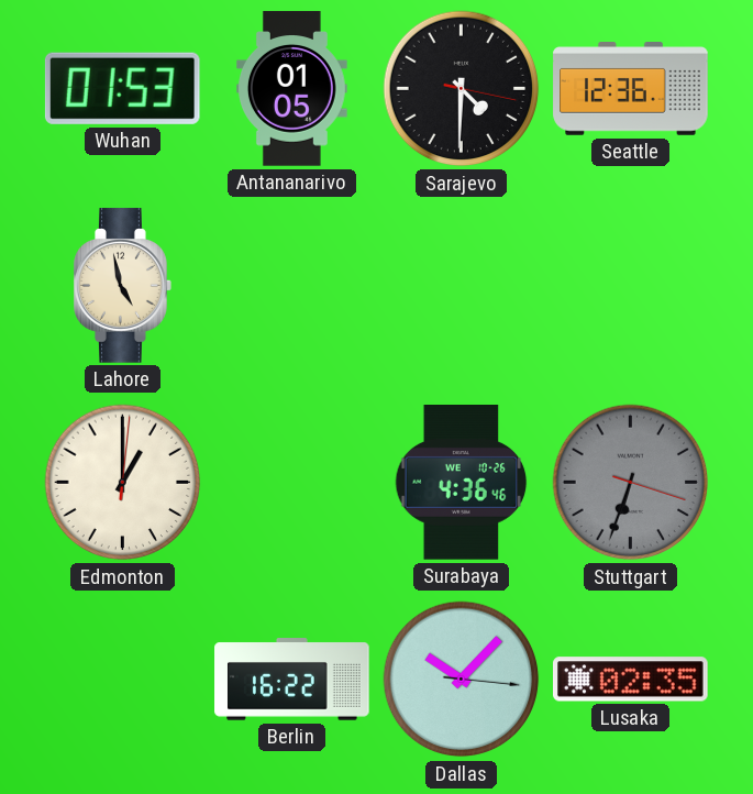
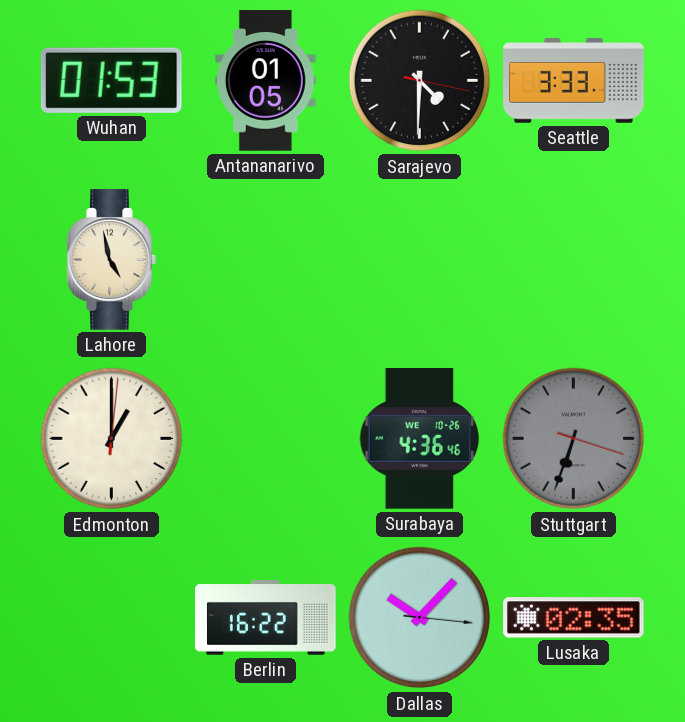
Seattle: 12:36 -> 3:33
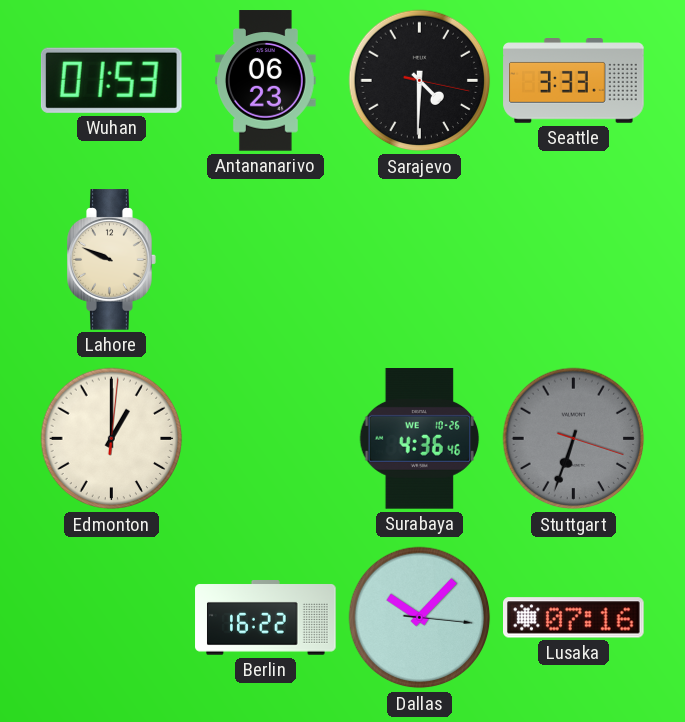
Antananarivo: 01:05 -> 06:23
Lahore: 4:58 -> 9:49
Lusaka: 02:35 -> 07:16
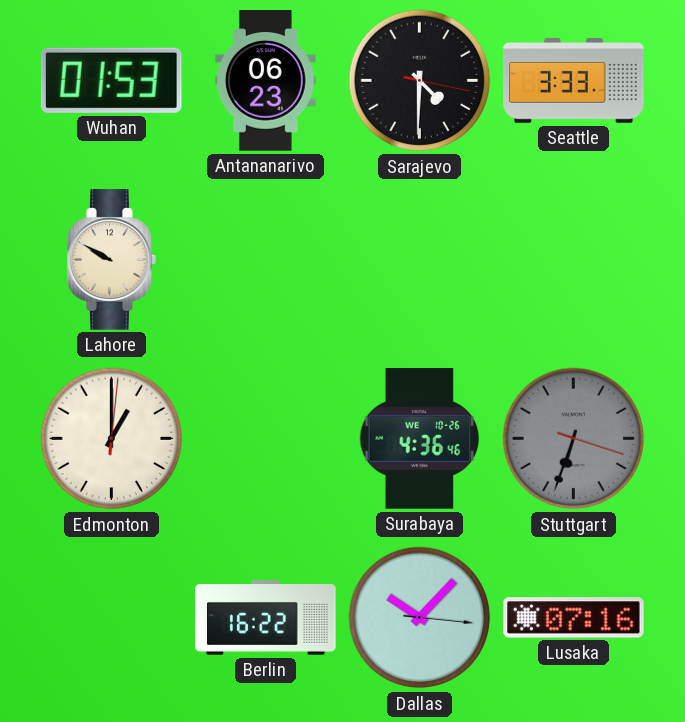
Lahore: 9:49 -> 9:50
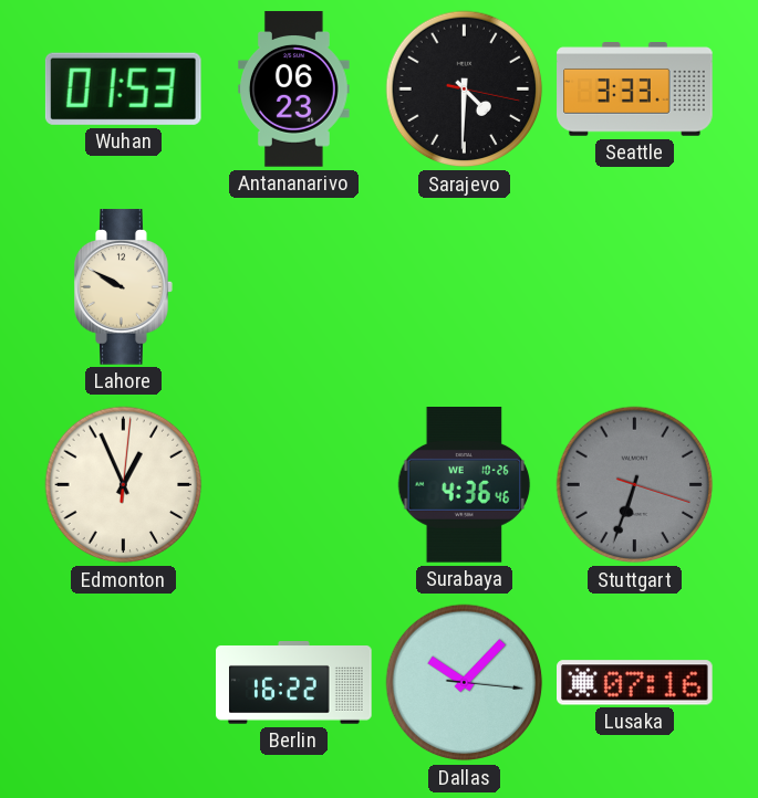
Edmonton: 1:00 -> 12:56
